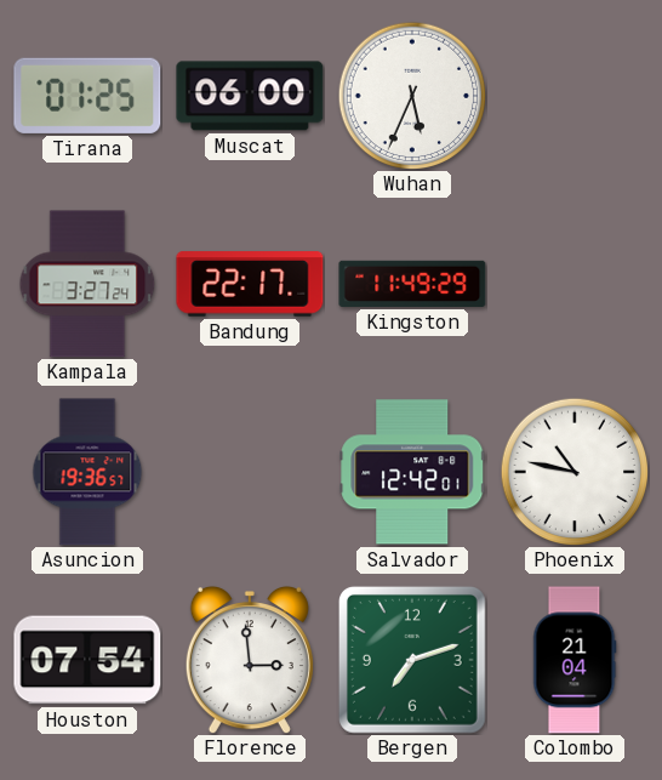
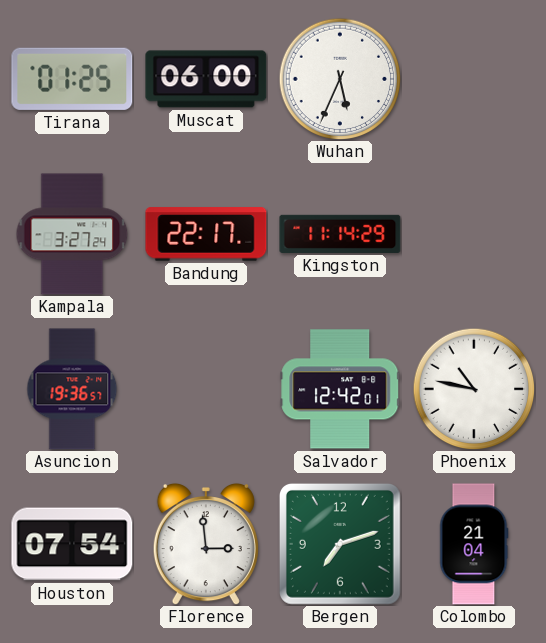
Kingston: 11:49 -> 11:14
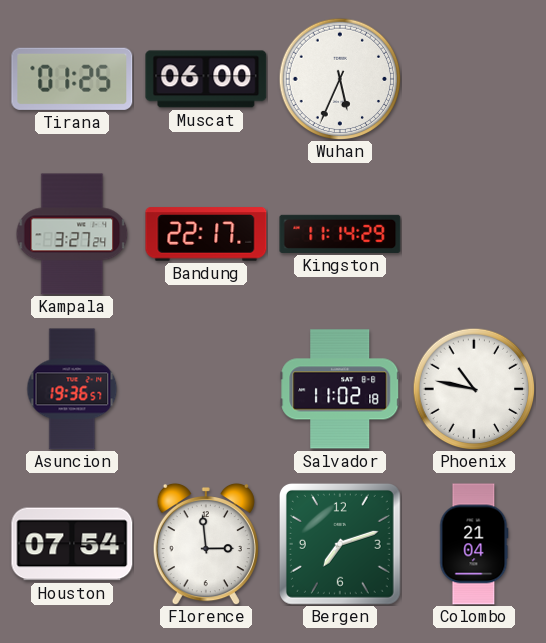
Salvador: 12:42 -> 11:02
